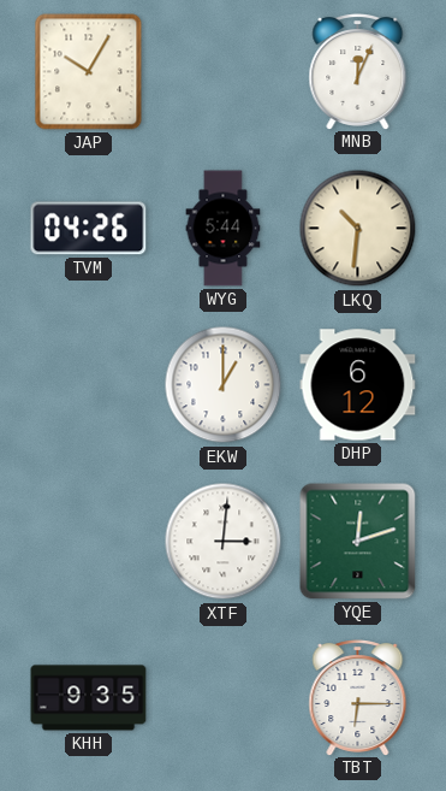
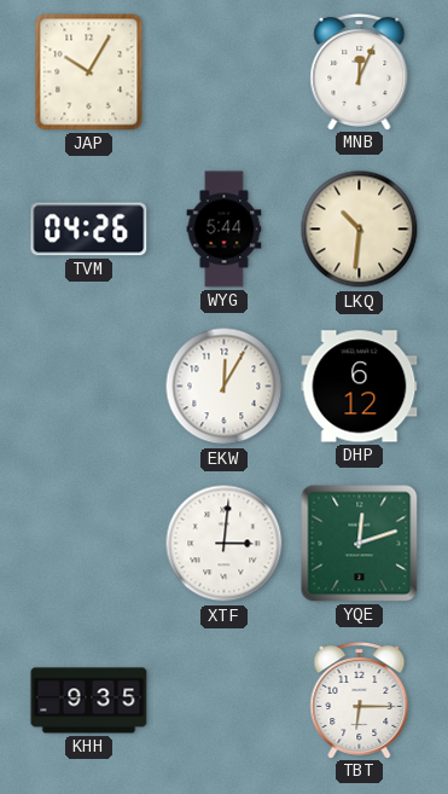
EKW: 1:00 -> 12:05
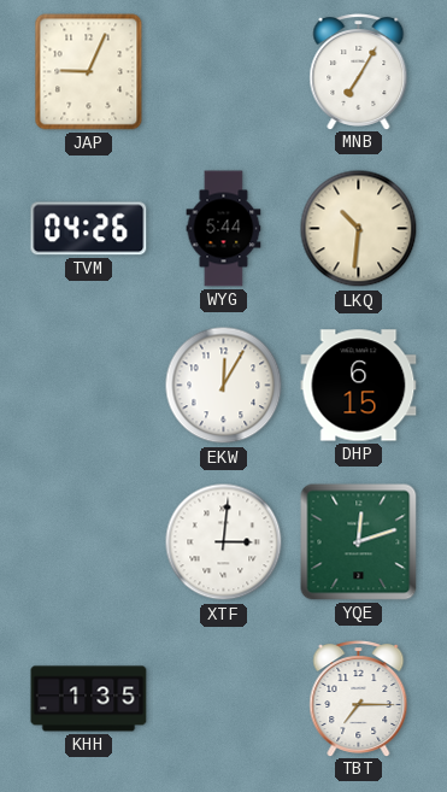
JAP: 10:05 -> 9:04
MNB: 12:04 -> 7:05
DHP: 6:12 -> 6:15
KHH: 9:35 -> 1:35
TBT: 6:15 -> 7:15
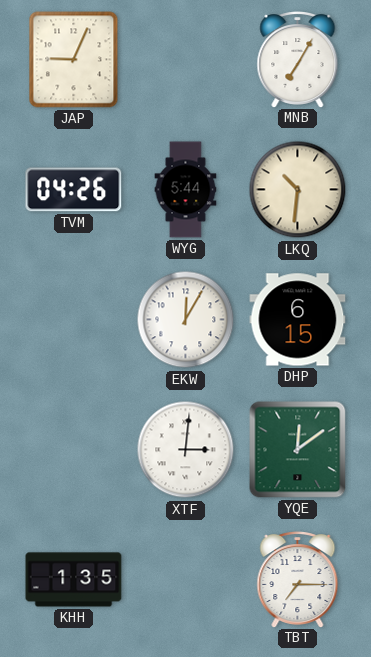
YQE: 12:12 -> 12:09
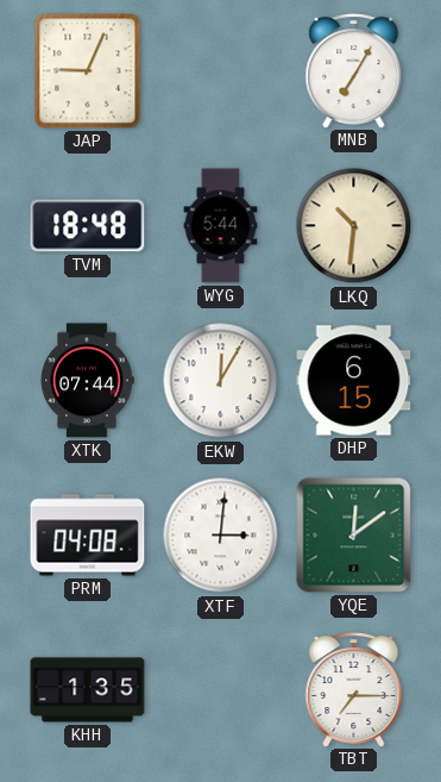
TVM: 04:26 -> 18:48
XTK: none -> 07:44
PRM: none -> 04:08
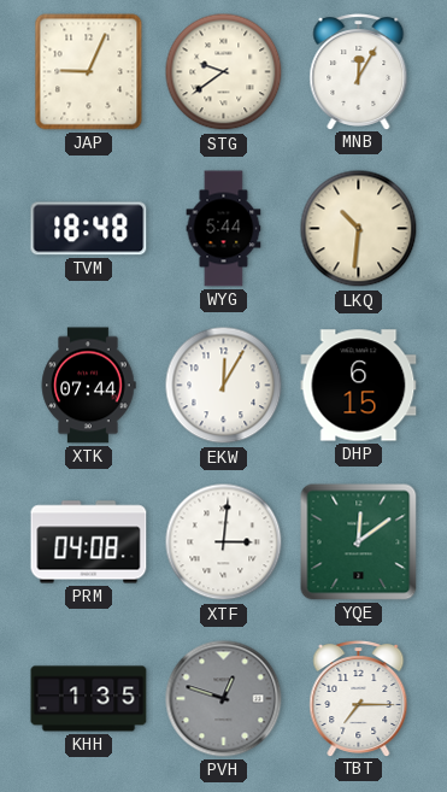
STG: none -> 9:39
MNB: 7:05 -> 12:05
PVH: none -> 12:48
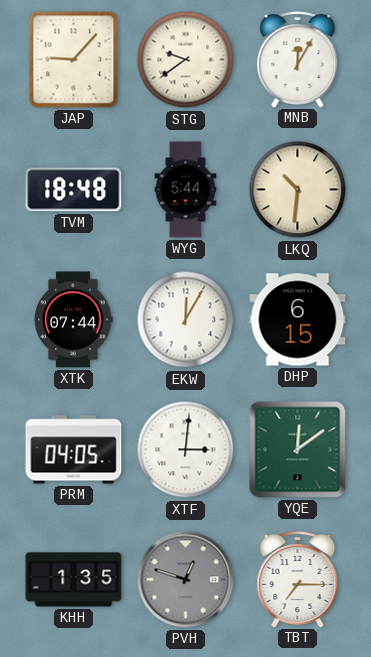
JAP: 9:04 -> 9:07
PRM: 04:08 -> 04:05
